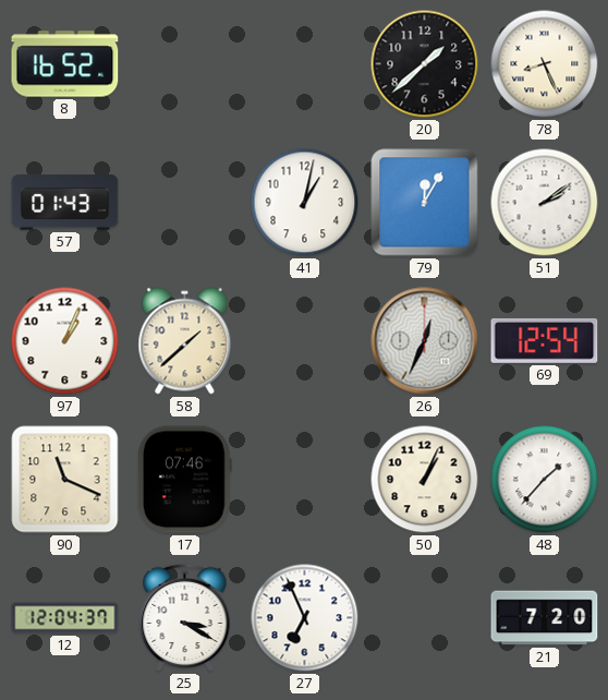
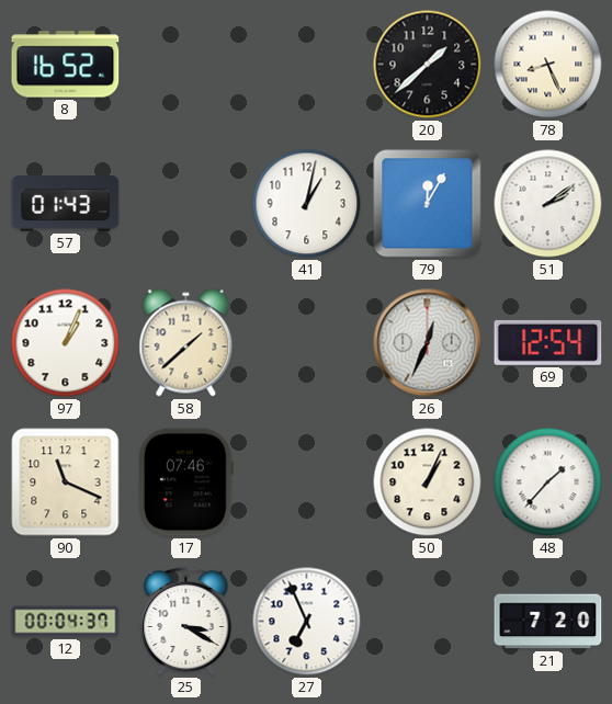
12: 12:04 -> 00:04
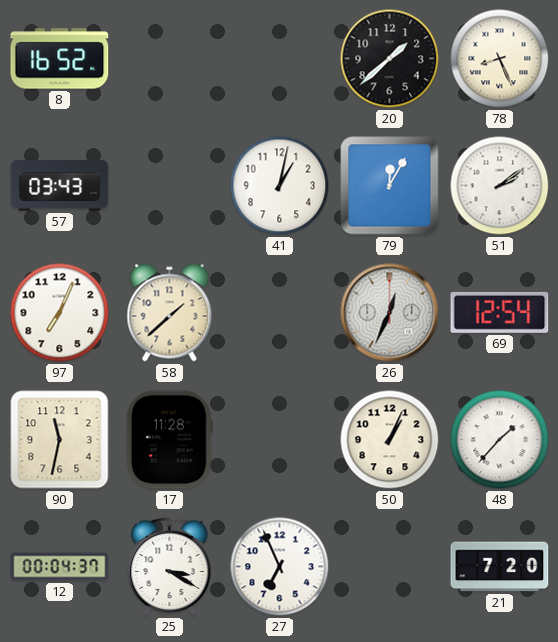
57: 01:43 -> 03:43
97: 1:04 -> 7:04
90: 11:19 -> 11:32
17: 07:46 -> 11:28
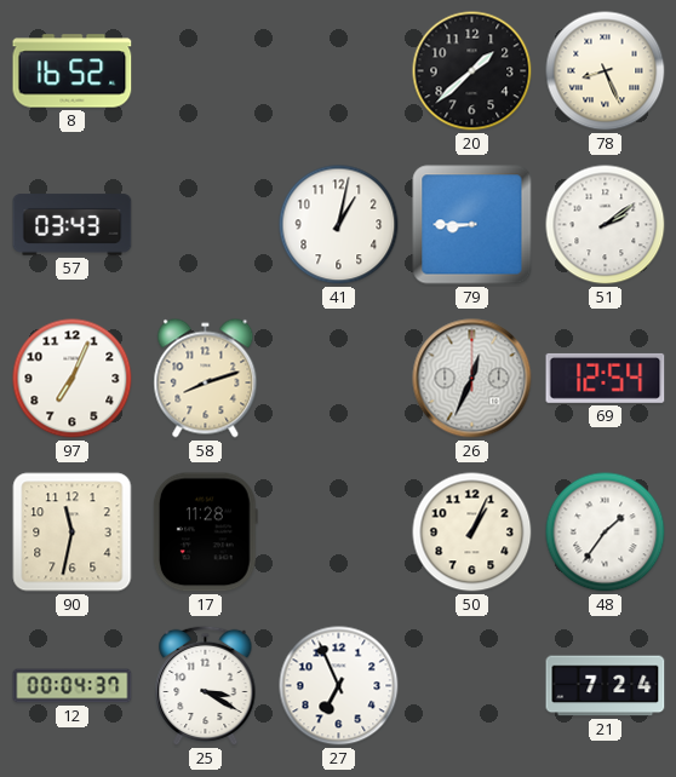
79: 12:05 -> 8:45
58: 1:38 -> 8:12
48: 1:37 -> 1:36
21: 7:20 -> 7:24
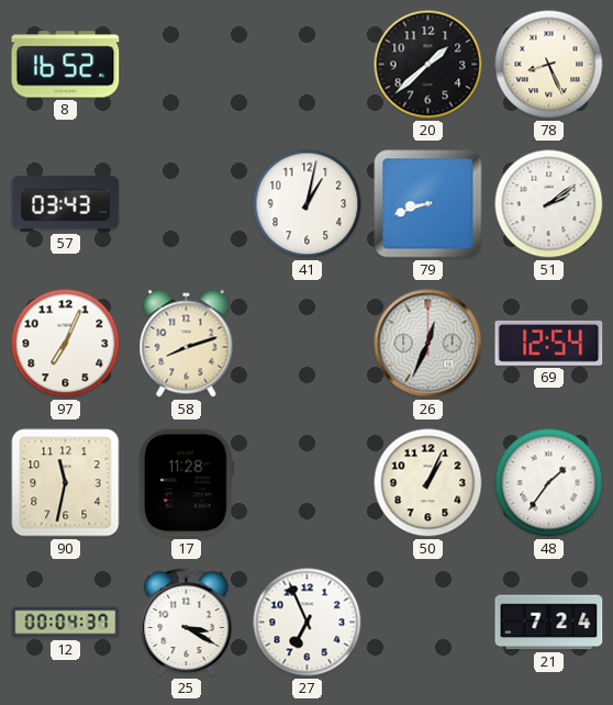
79: 8:45 -> 8:42
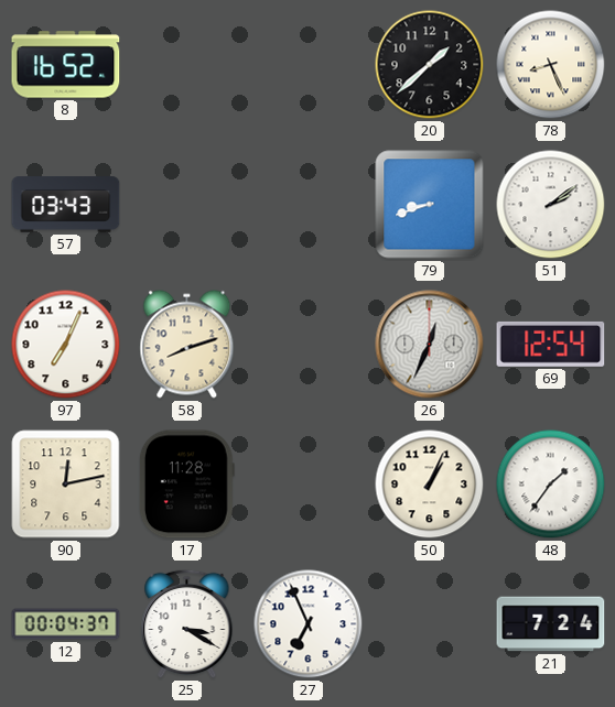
41: 1:02 -> none
90: 11:32 -> 12:13
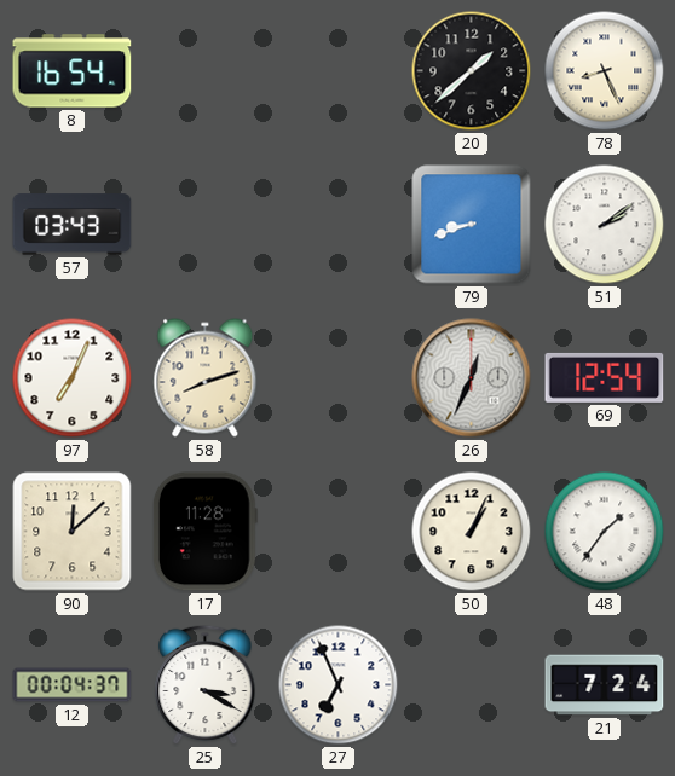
8: 16:52 -> 16:54
90: 12:13 -> 12:08
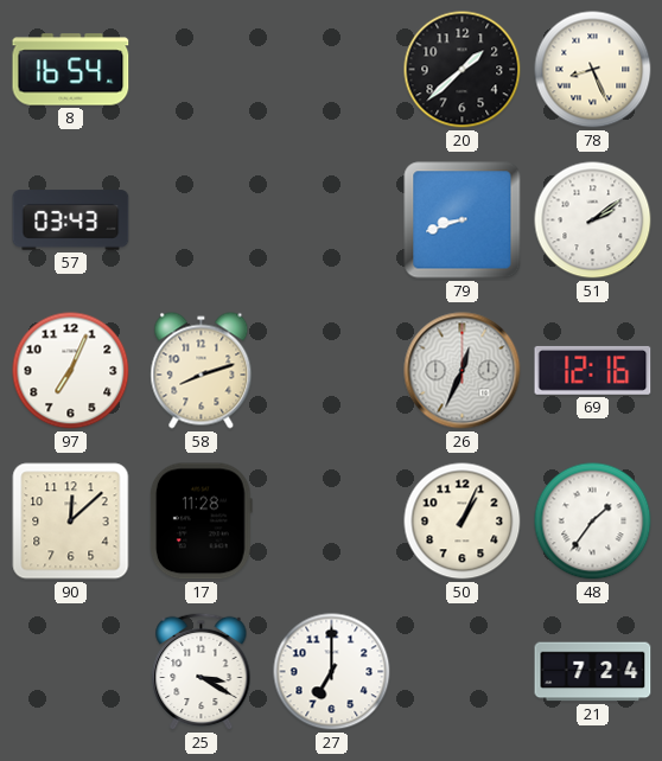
69: 12:54 -> 12:16
12: 00:04 -> none
27: 6:56 -> 7:00
